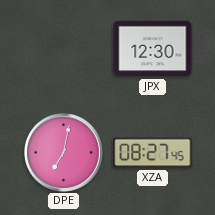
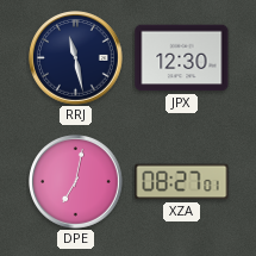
RRJ: none -> 11:28
XZA: 08:27:45 -> 08:27:01
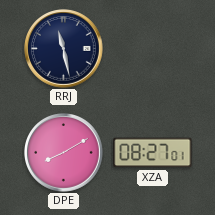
JPX: 12:30 -> none
DPE: 7:02 -> 8:10
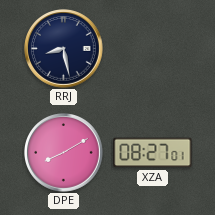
RRJ: 11:28 -> 8:28
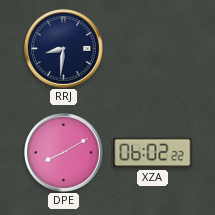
RRJ: 8:28 -> 8:31
XZA: 08:27 -> 06:02
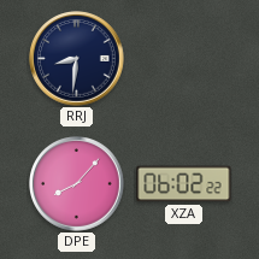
DPE: 8:10 -> 8:07
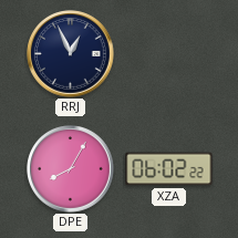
RRJ: 8:31 -> 12:56
DPE: 8:07 -> 8:05
